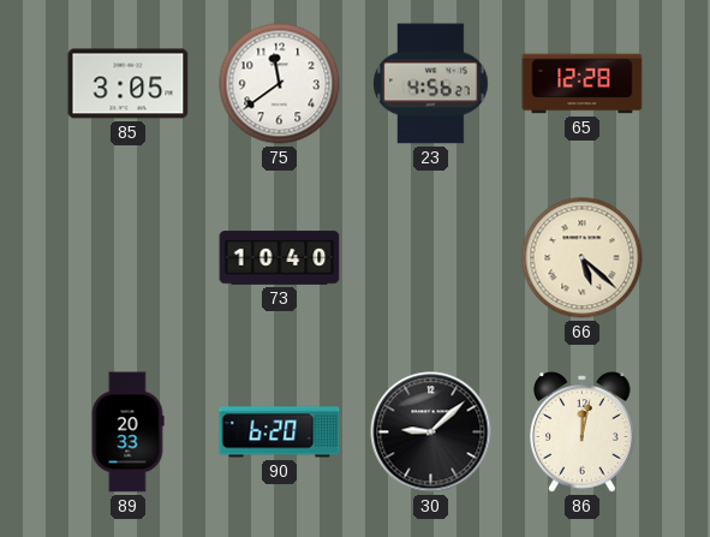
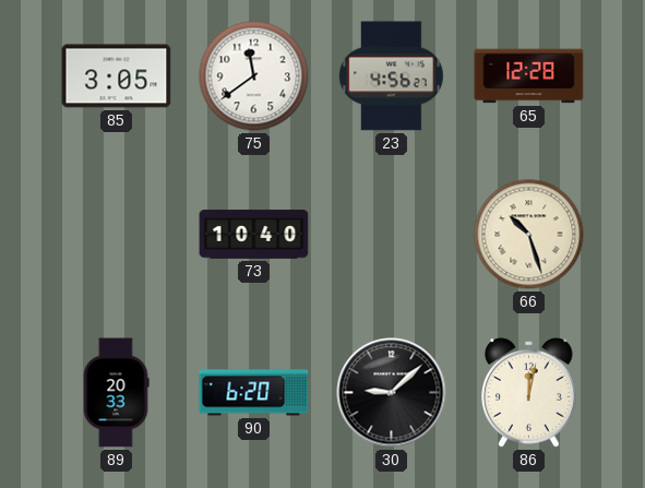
66: 5:22 -> 10:27
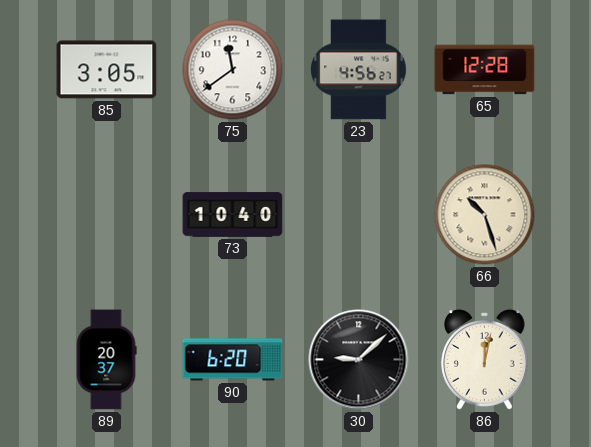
89: 20:33 -> 20:37
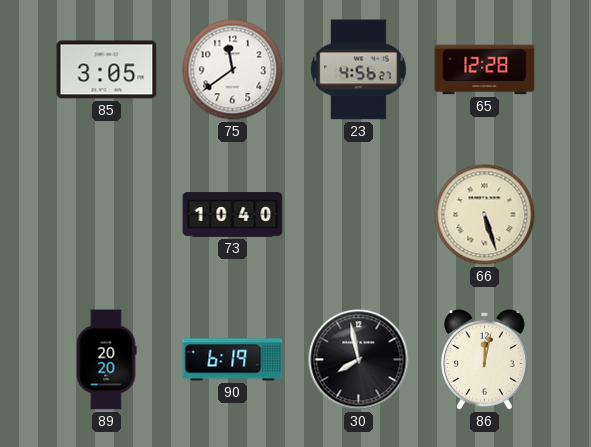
66: 10:27 -> 5:27
89: 20:37 -> 20:20
90: 6:20 -> 6:19
30: 9:08 -> 7:58
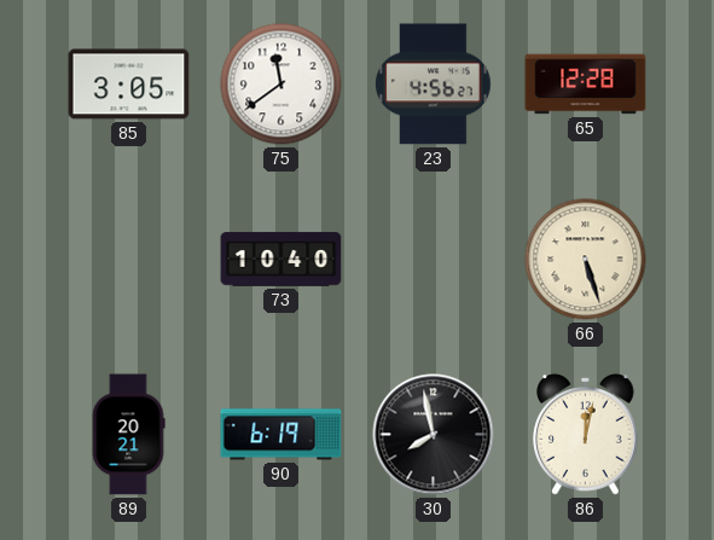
89: 20:20 -> 20:21
